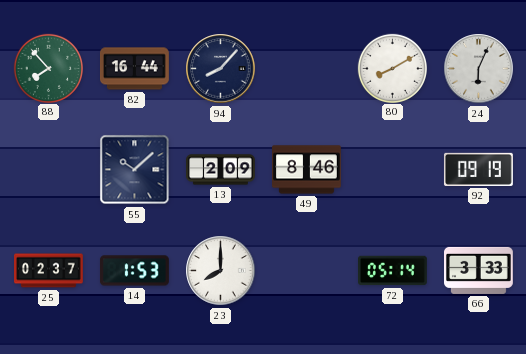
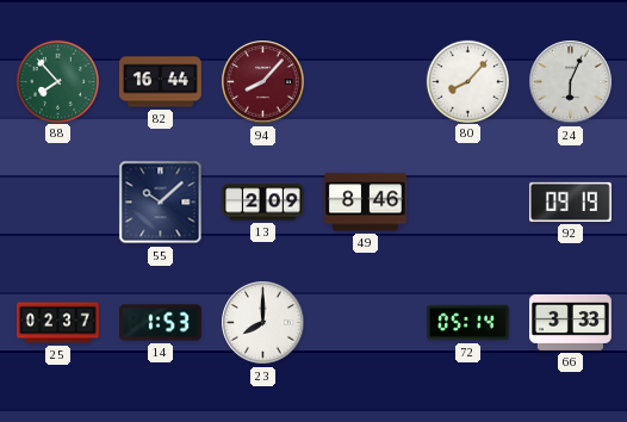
94 dial: navy -> burgundy
80: 8:10 -> 8:07
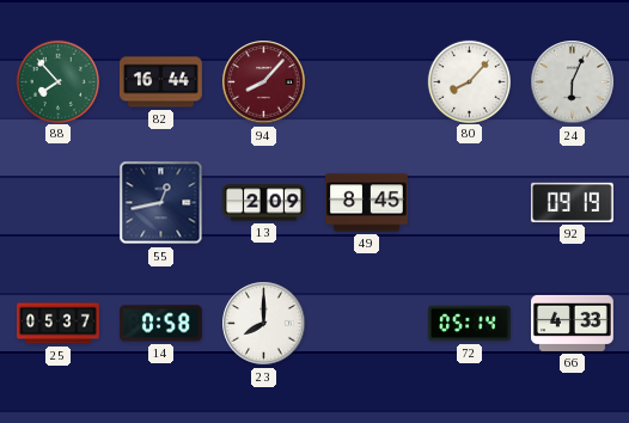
55: 10:08 -> 12:43
49: 8:46 -> 8:45
25: 02:37 -> 05:37
14: 1:53 -> 0:58
66: 3:33 -> 4:33
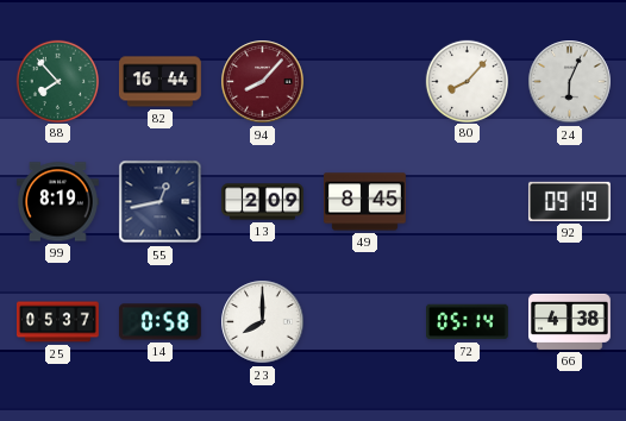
99: none -> 8:19
66: 4:33 -> 4:38
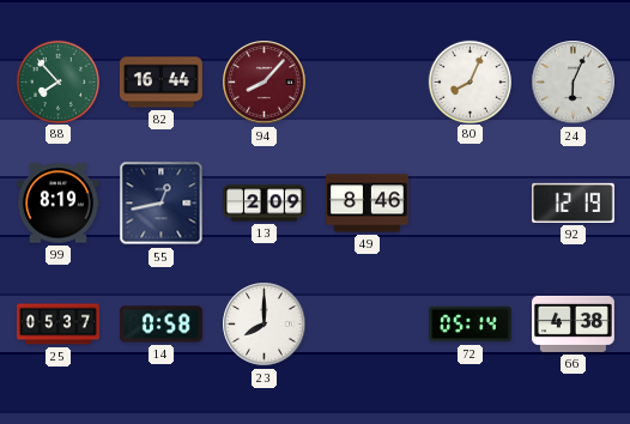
80: 8:07 -> 8:04
49: 8:45 -> 8:46
92: 09:19 -> 12:19
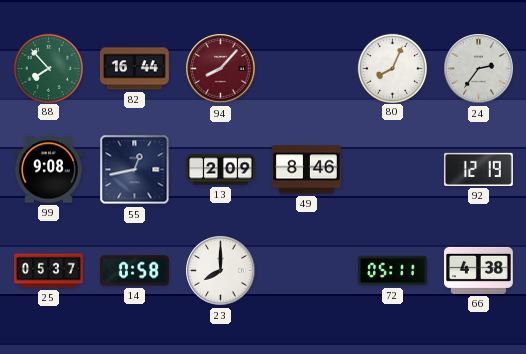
24: 6:04 -> 2:36
99: 8:19 -> 9:08
72: 05:14 -> 05:11
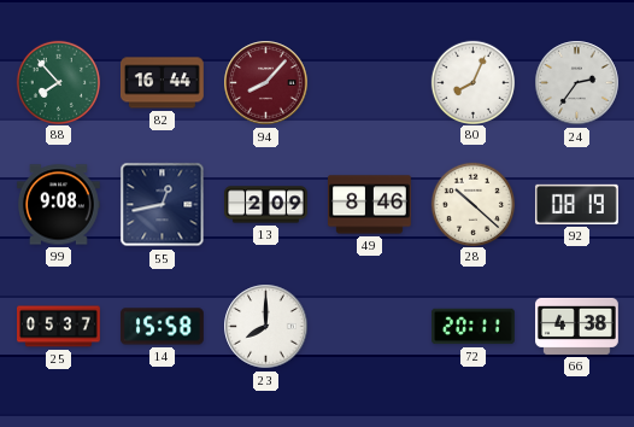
28: none -> 10:22
92: 12:19 -> 08:19
14: 0:58 -> 15:58
72: 05:11 -> 20:11
